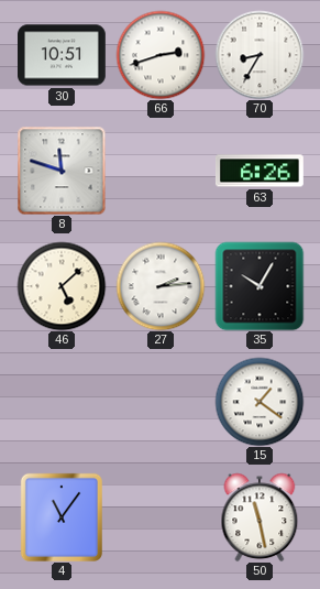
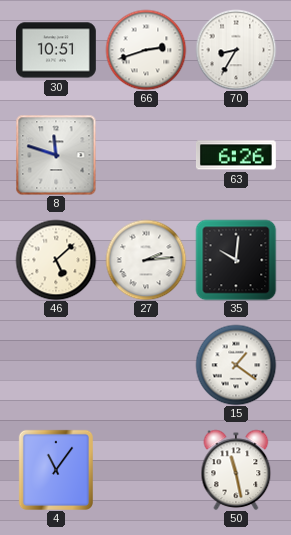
35: 10:05 -> 10:01
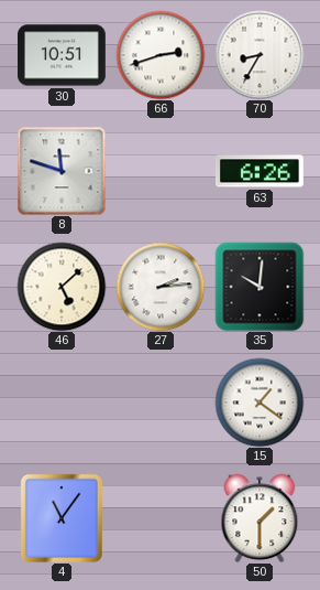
50: 11:28 -> 1:30
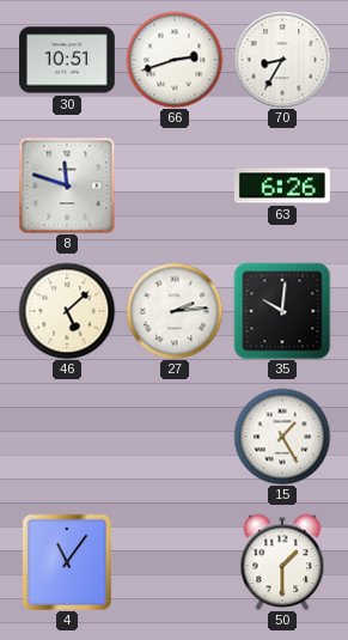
15: 1:21 -> 1:25
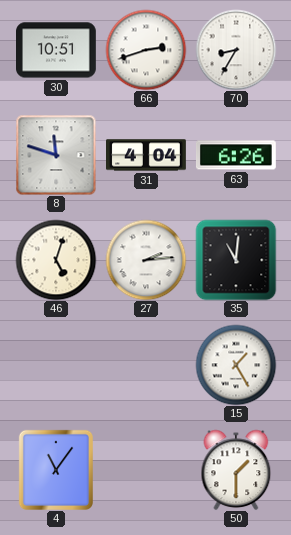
31: none -> 4:04
46: 5:08 -> 5:03
35: 10:01 -> 11:01
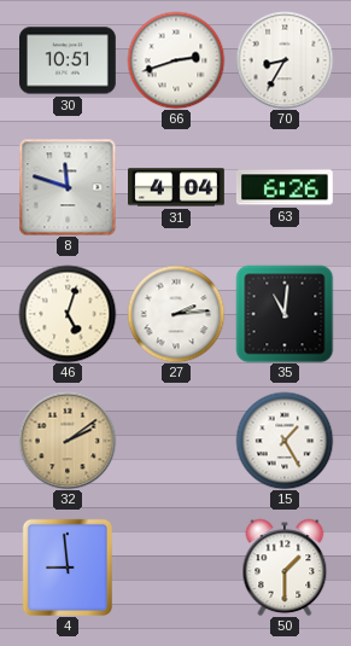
32: none -> 2:09
4: 11:06 -> 8:59
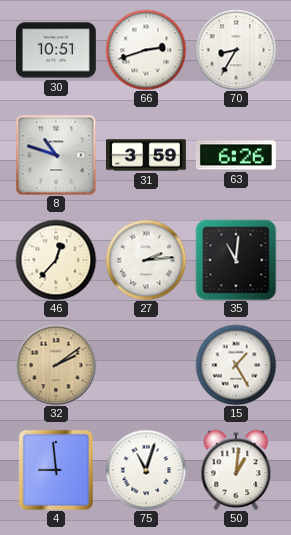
8: 11:48 -> 10:48
31: 4:04 -> 3:59
46: 5:03 -> 12:37
75: none -> 11:03
50: 1:30 -> 1:01
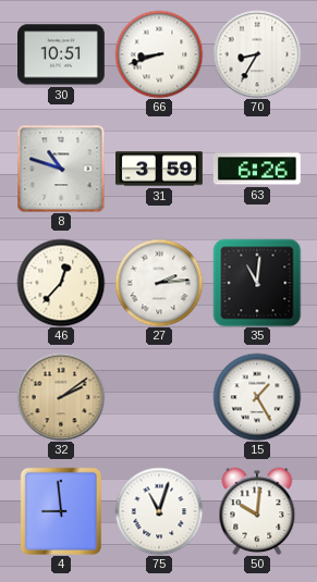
66: 2:42 -> 8:42
50: 1:01 -> 10:01
